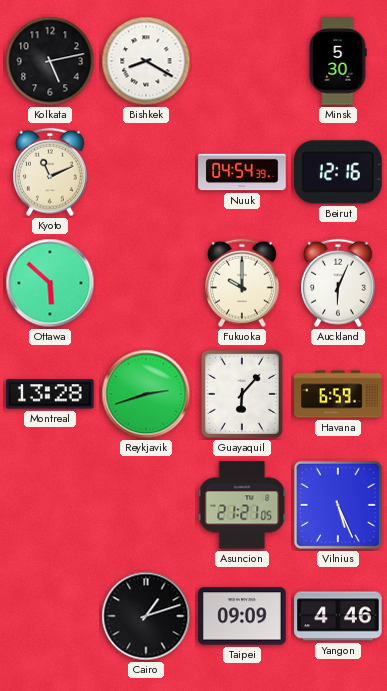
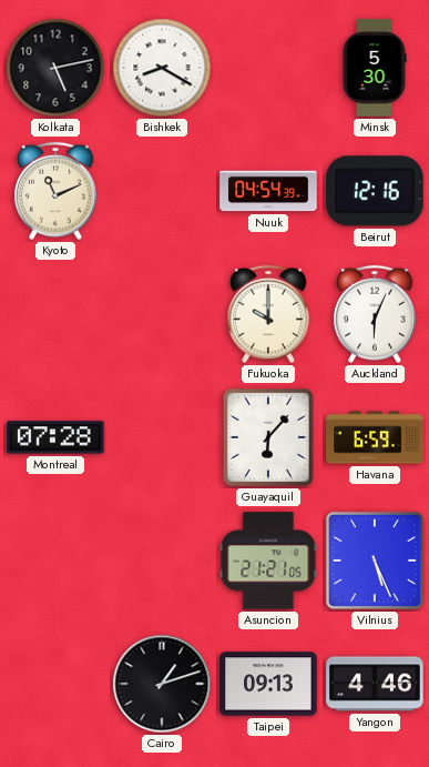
Ottawa: 5:52 -> none
Montreal: 13:28 -> 07:28
Reykjavik: 2:42 -> none
Taipei: 09:09 -> 09:13
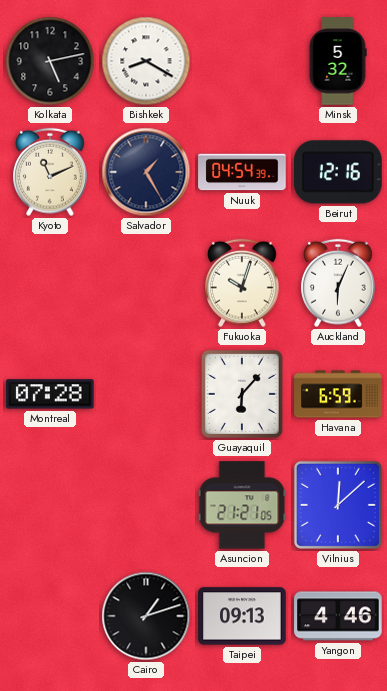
Minsk: 5:30 -> 5:32
Salvador: none -> 1:25
Fukuoka: 10:00 -> 10:03
Vilnius: 5:26 -> 12:08
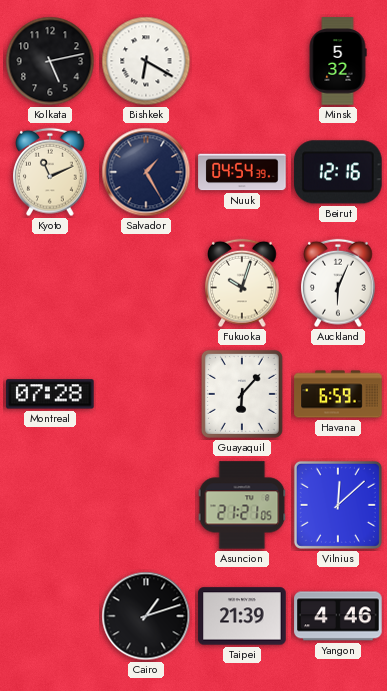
Bishkek: 8:20 -> 6:20
Taipei: 09:13 -> 21:39
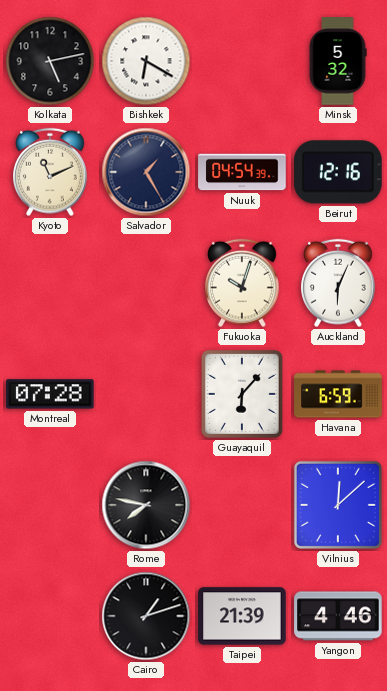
Rome: none -> 7:47
Asuncion: 21:21 -> none
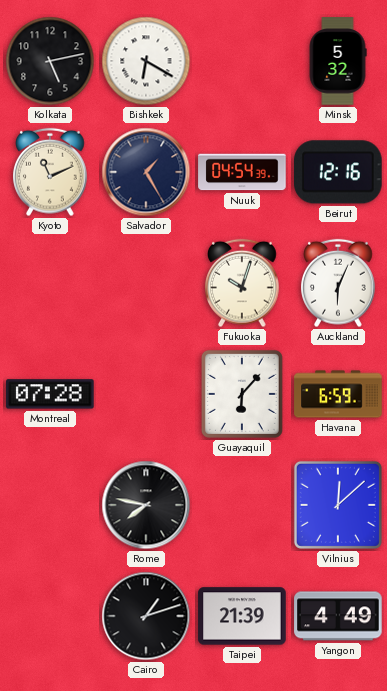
Yangon: 4:46 -> 4:49
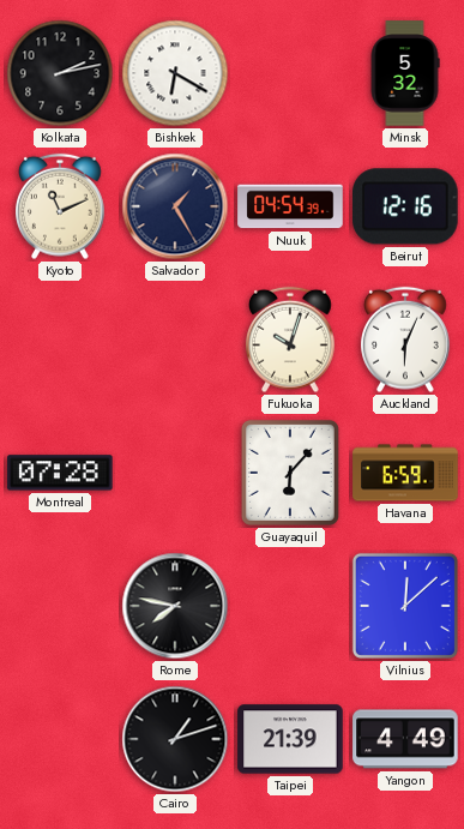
Kolkata: 5:13 -> 2:13
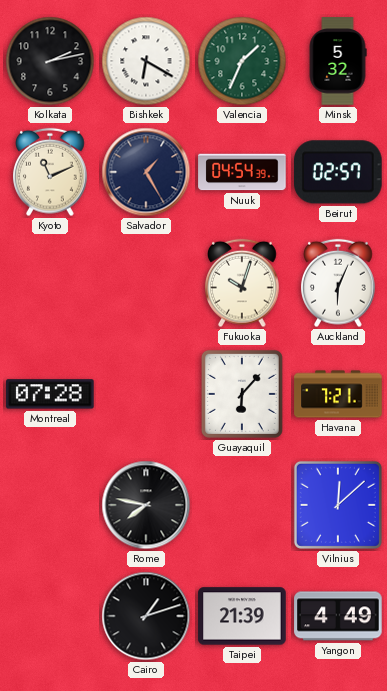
Valencia: none -> 1:34
Beirut: 12:16 -> 02:57
Havana: 6:59 -> 7:21
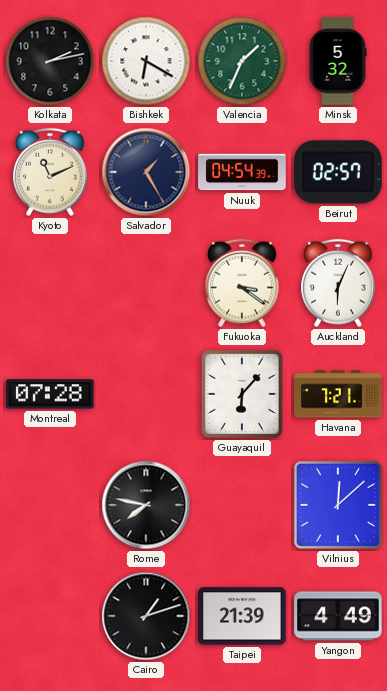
Fukuoka: 10:03 -> 3:21
